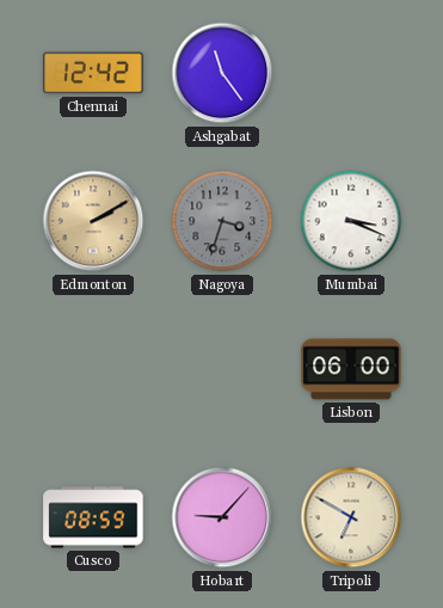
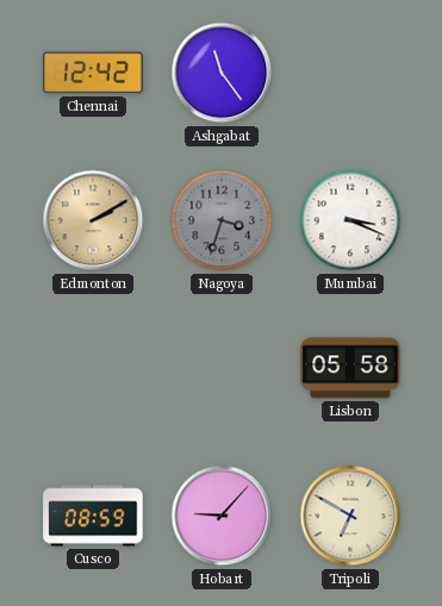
Lisbon: 06:00 -> 05:58
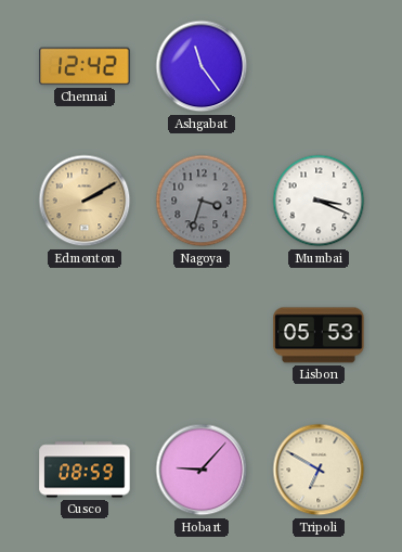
Lisbon: 05:58 -> 05:53
